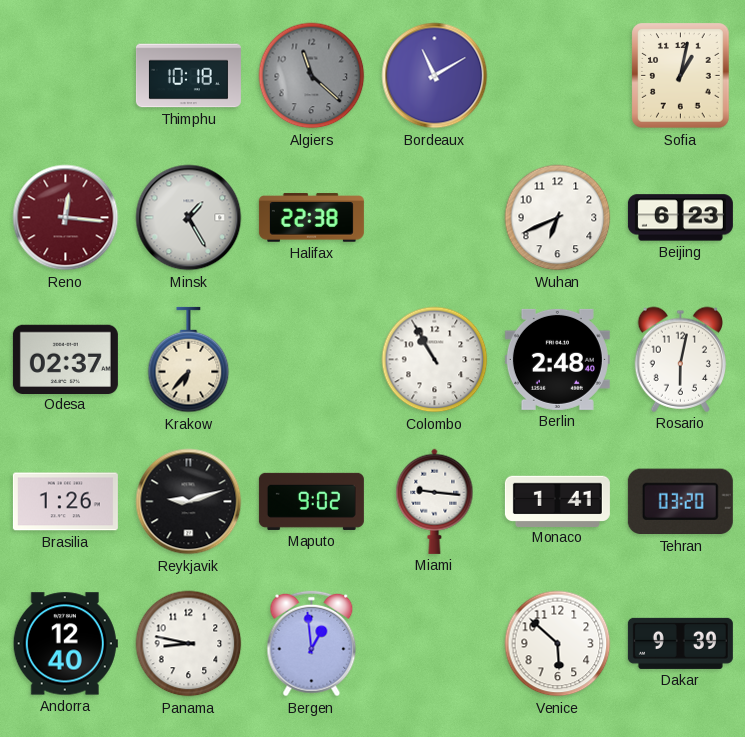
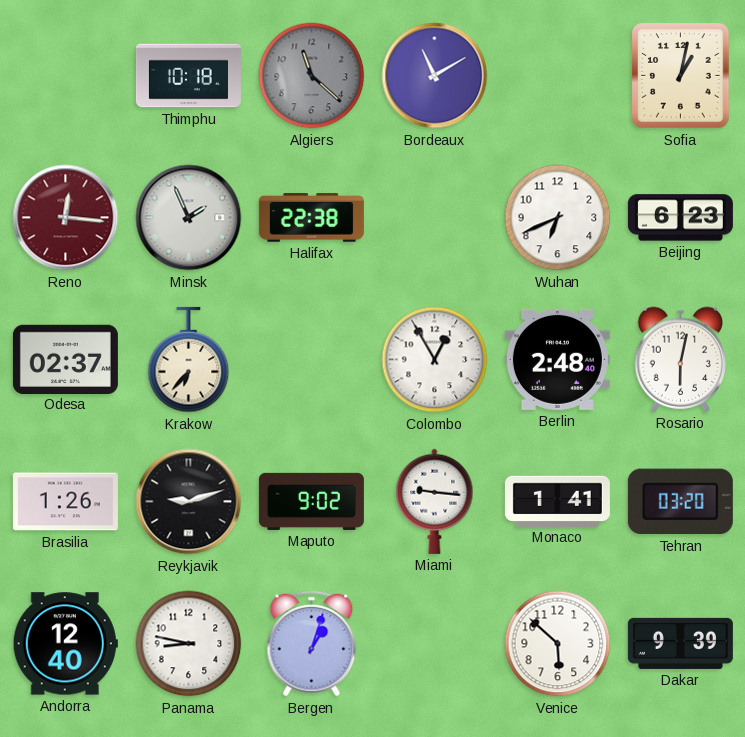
Minsk: 1:25 -> 1:56
Colombo: 10:55 -> 12:55
Bergen: 12:59 -> 1:03
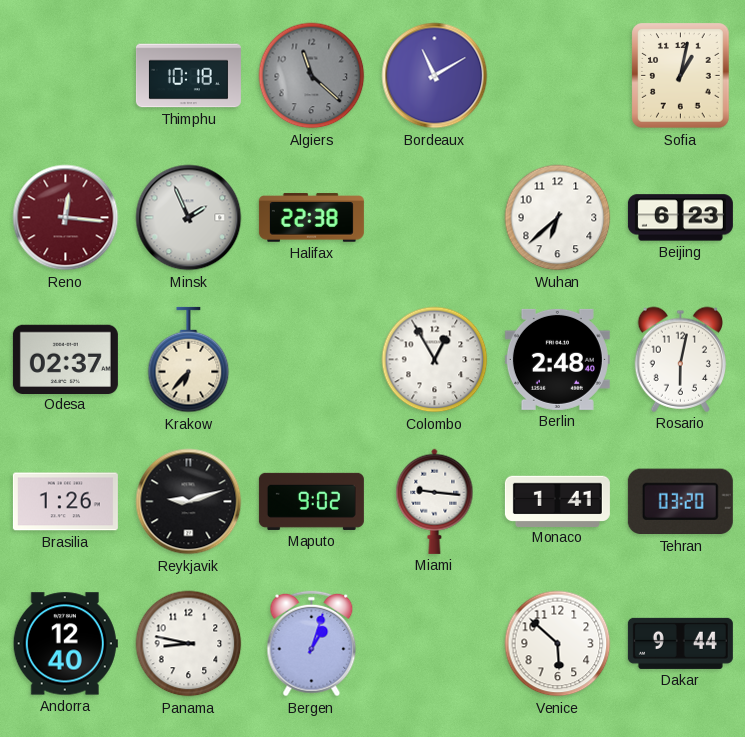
Wuhan: 6:41 -> 6:38
Dakar: 9:39 -> 9:44
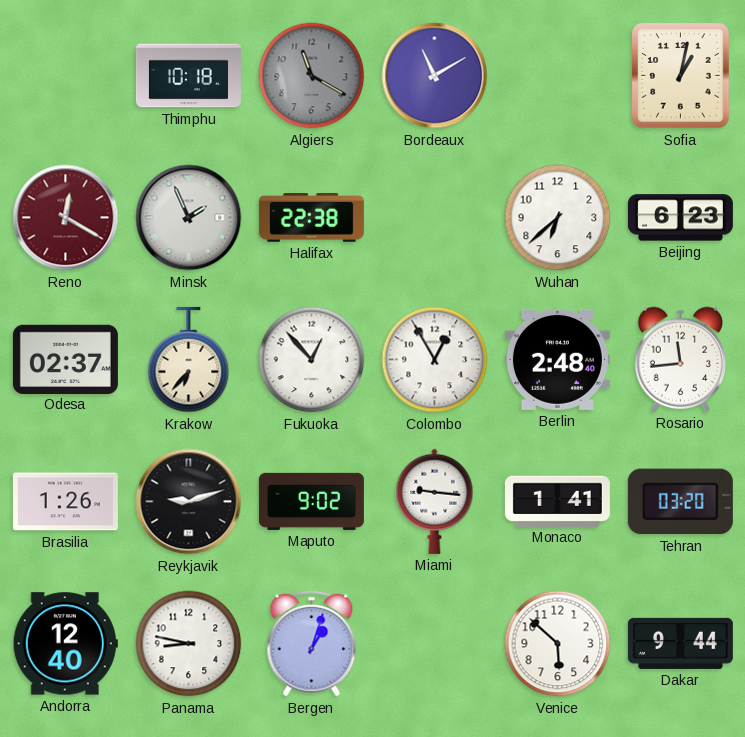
Algiers: 11:22 -> 11:20
Reno: 12:16 -> 12:20
Fukuoka: none -> 12:53
Rosario: 6:02 -> 11:44
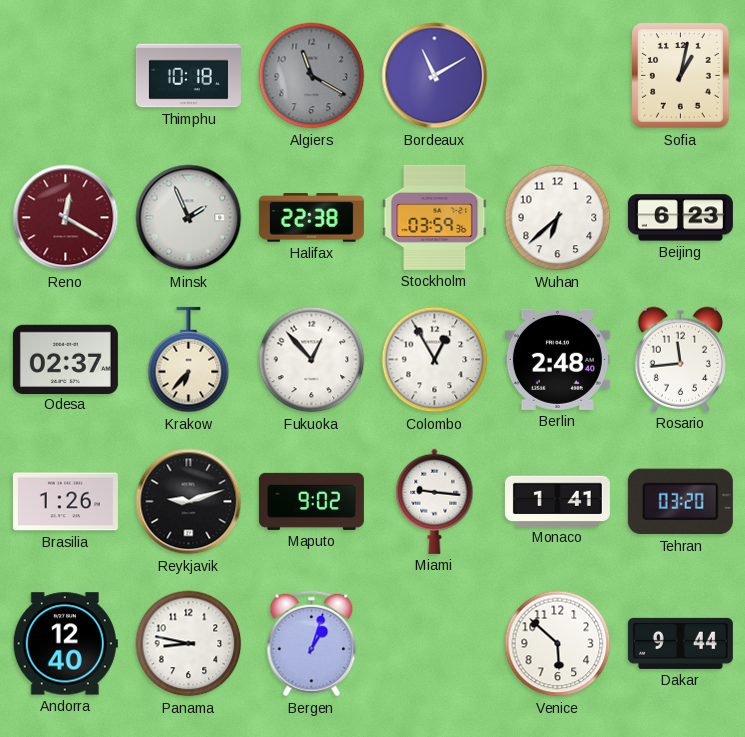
Stockholm: none -> 03:59
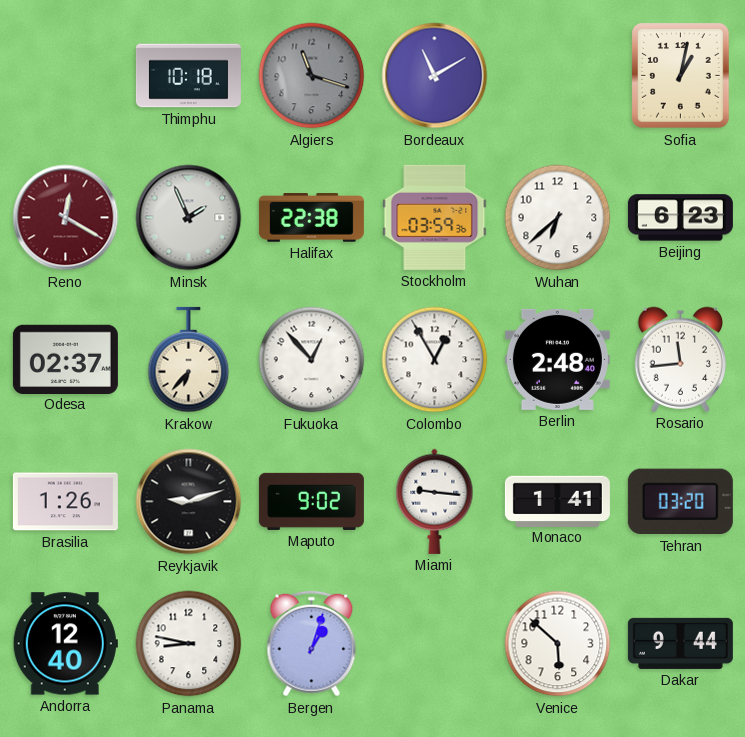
Algiers: 11:20 -> 11:18
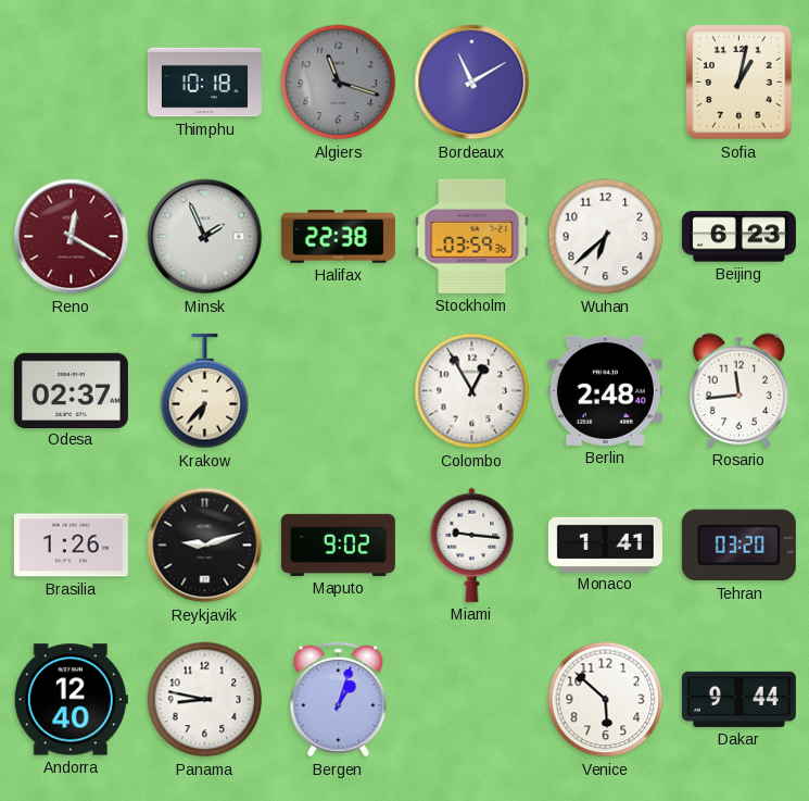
Fukuoka: 12:53 -> none
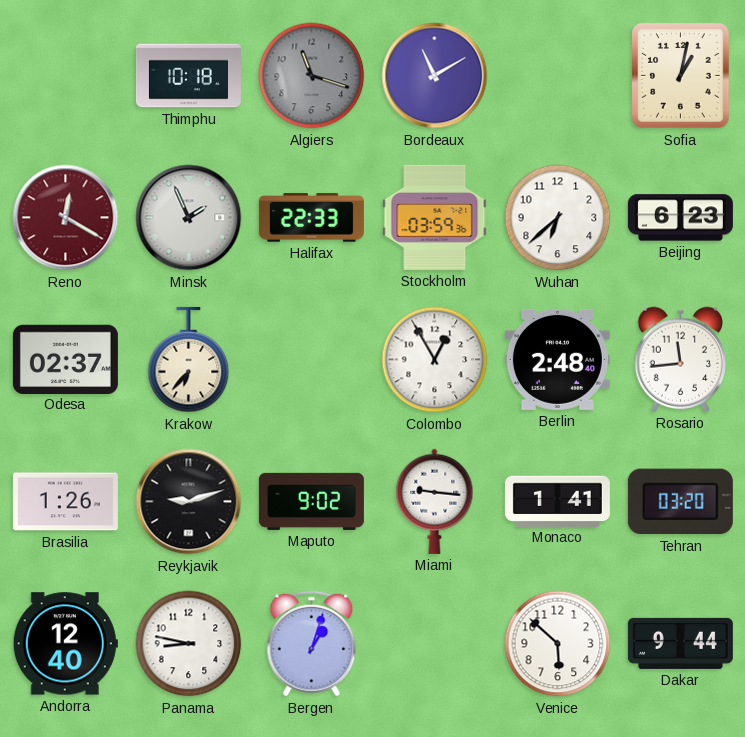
Halifax: 22:38 -> 22:33
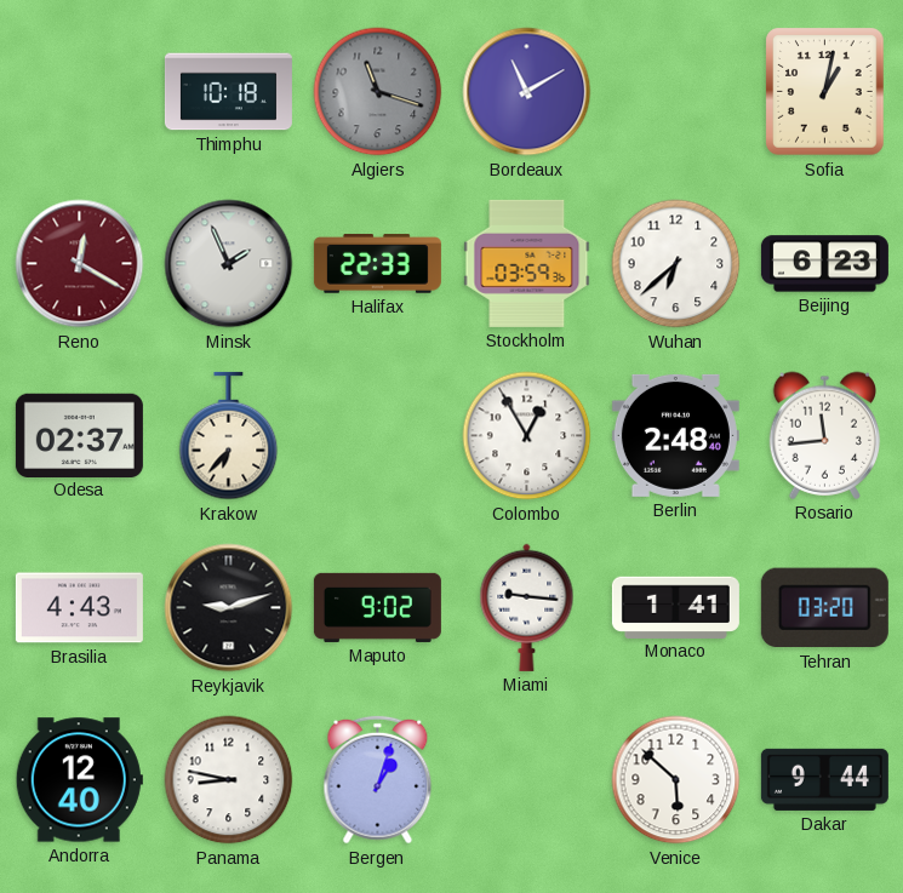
Brasilia: 1:26 -> 4:43
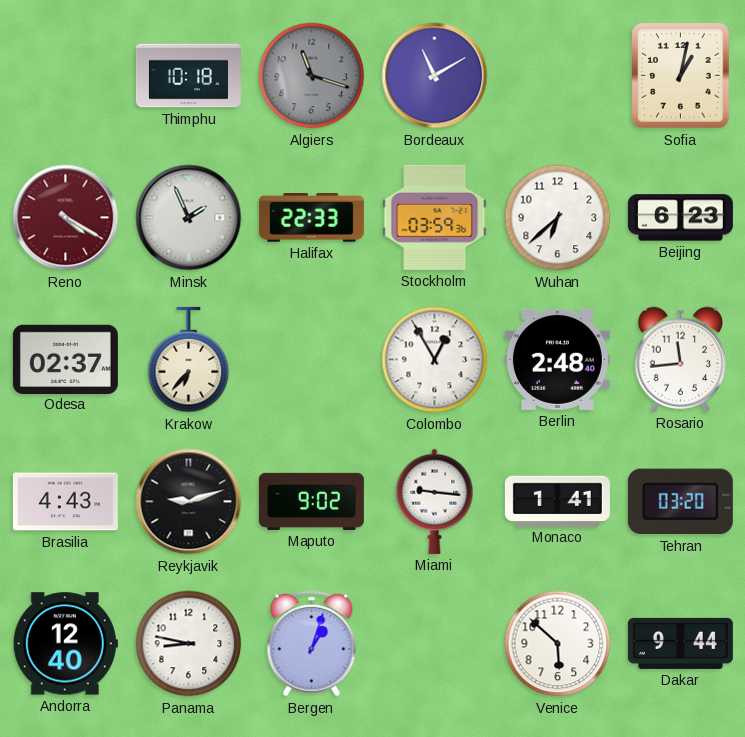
Reno: 12:20 -> 4:20
